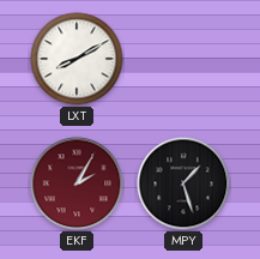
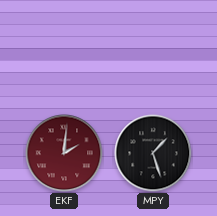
LXT: 8:10 -> none
EKF: 2:05 -> 2:01
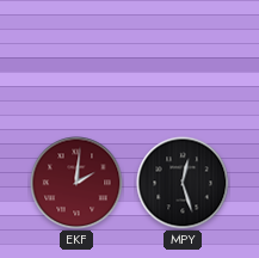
MPY: 1:27 -> 12:27
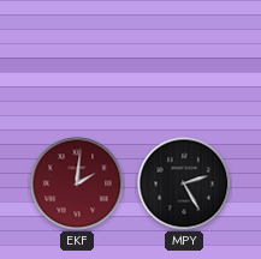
MPY: 12:27 -> 2:25
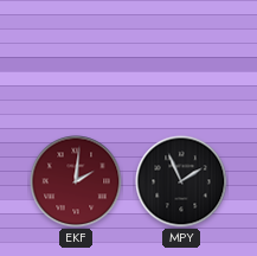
MPY: 2:25 -> 1:56
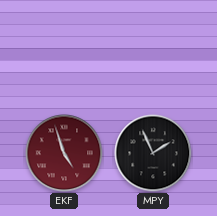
EKF: 2:01 -> 4:57
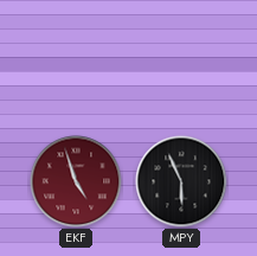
MPY: 1:56 -> 5:56
